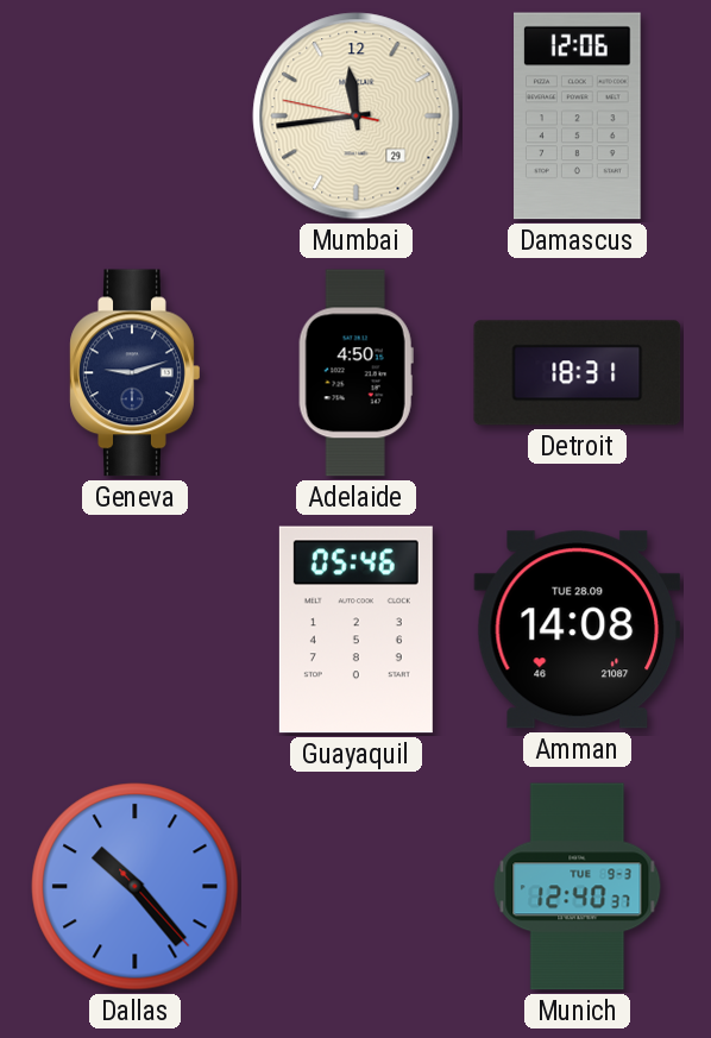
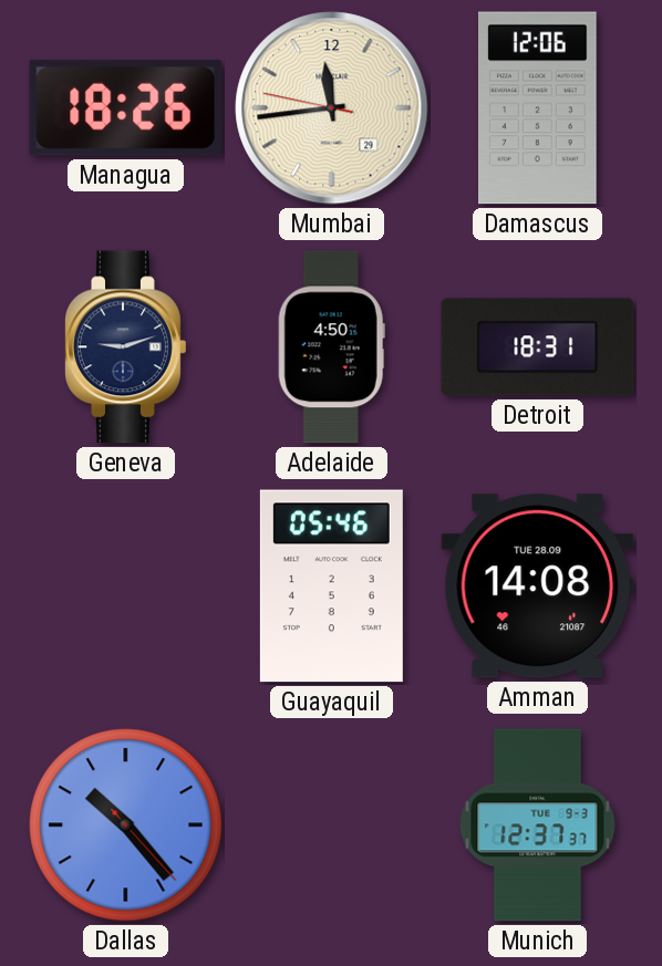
Managua: none -> 18:26
Munich: 12:40 -> 12:37
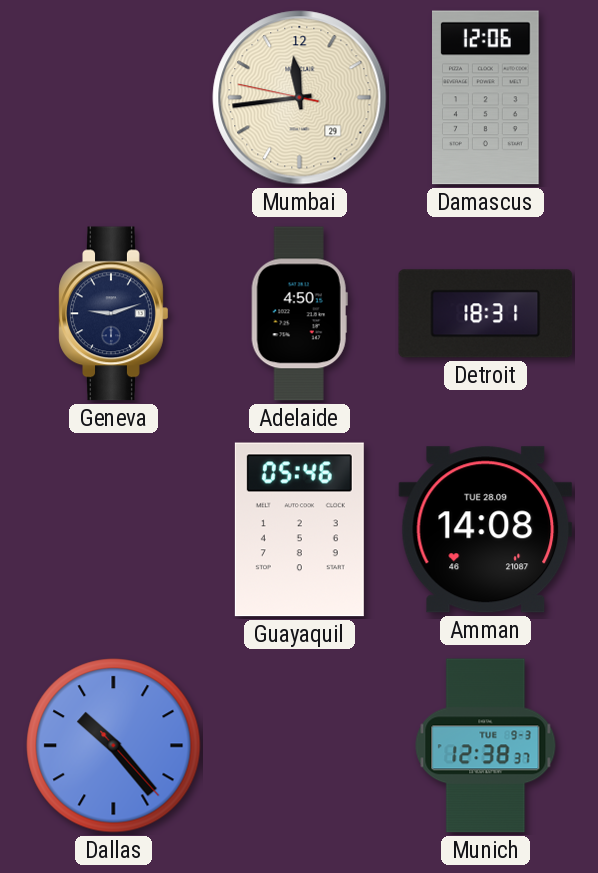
Managua: 18:26 -> none
Munich: 12:37 -> 12:38
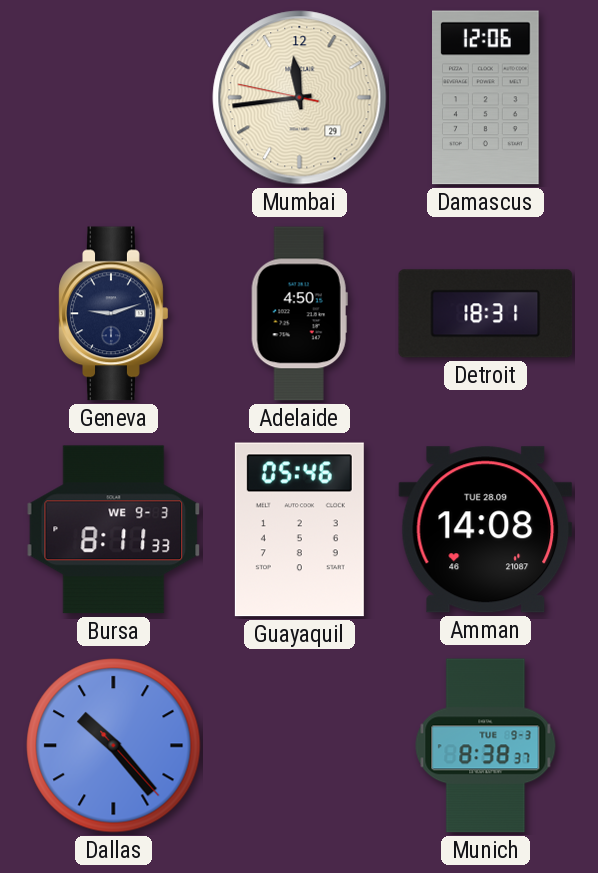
Bursa: none -> 8:11
Munich: 12:38 -> 8:38
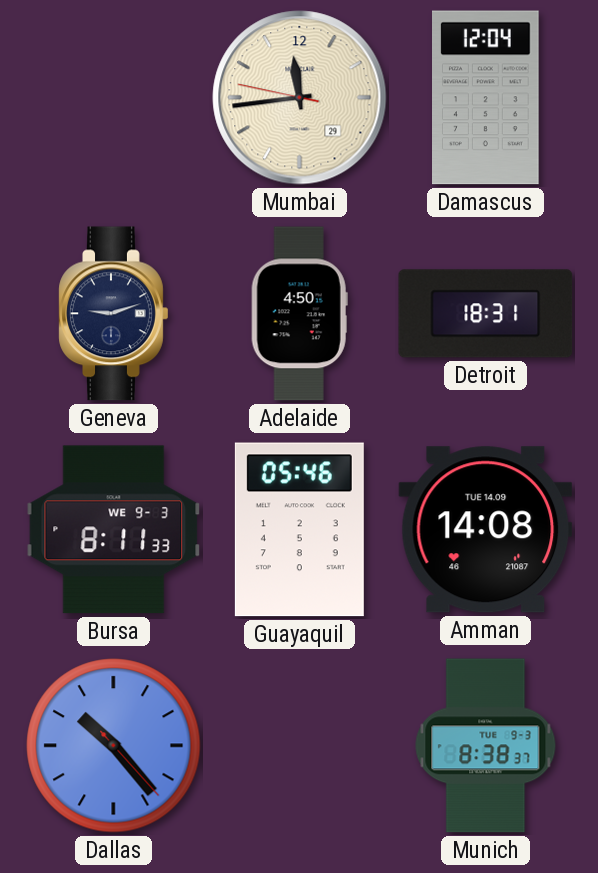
Damascus: 12:06 -> 12:04
Amman date: TUE 28.09 -> TUE 14.09
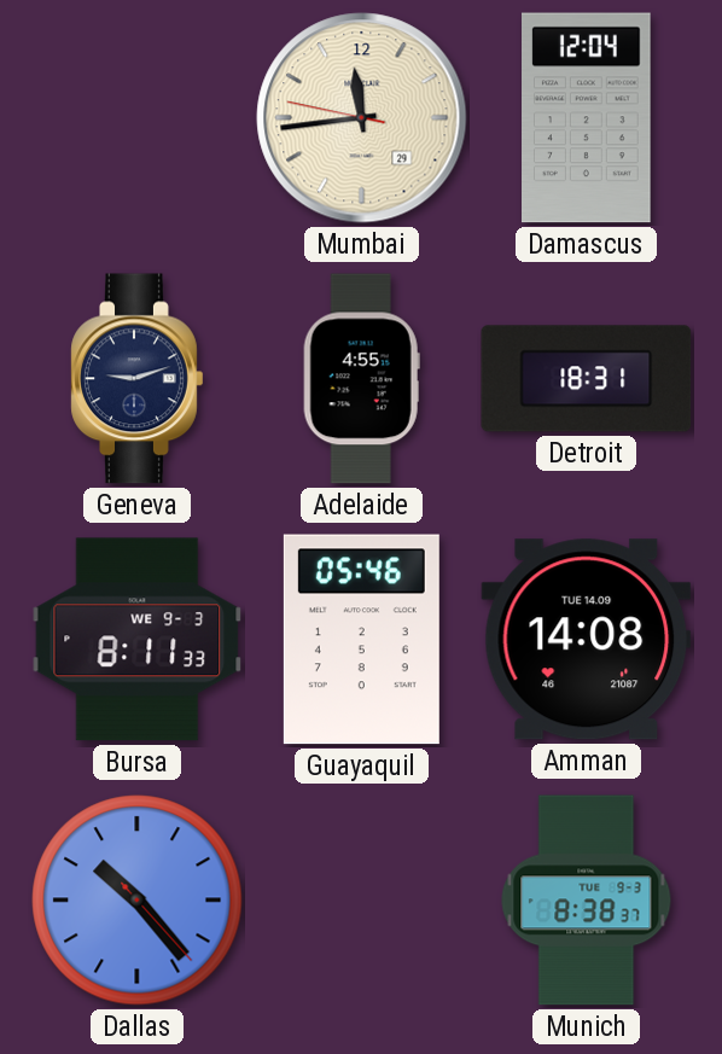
Adelaide: 4:50 -> 4:55
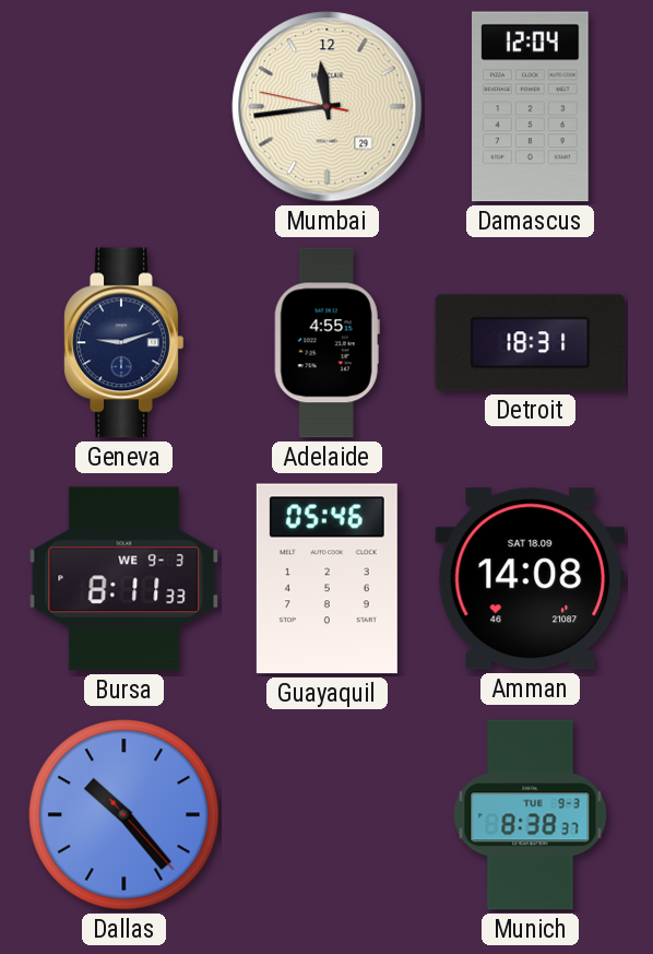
Amman date: TUE 14.09 -> SAT 18.09
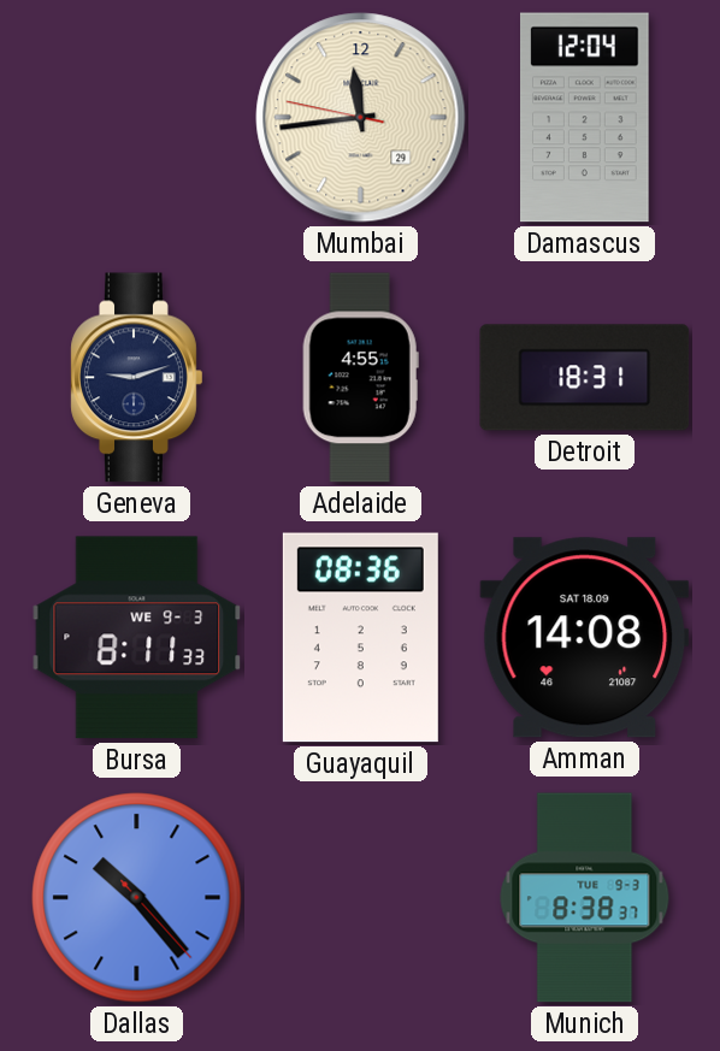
Guayaquil: 05:46 -> 08:36
